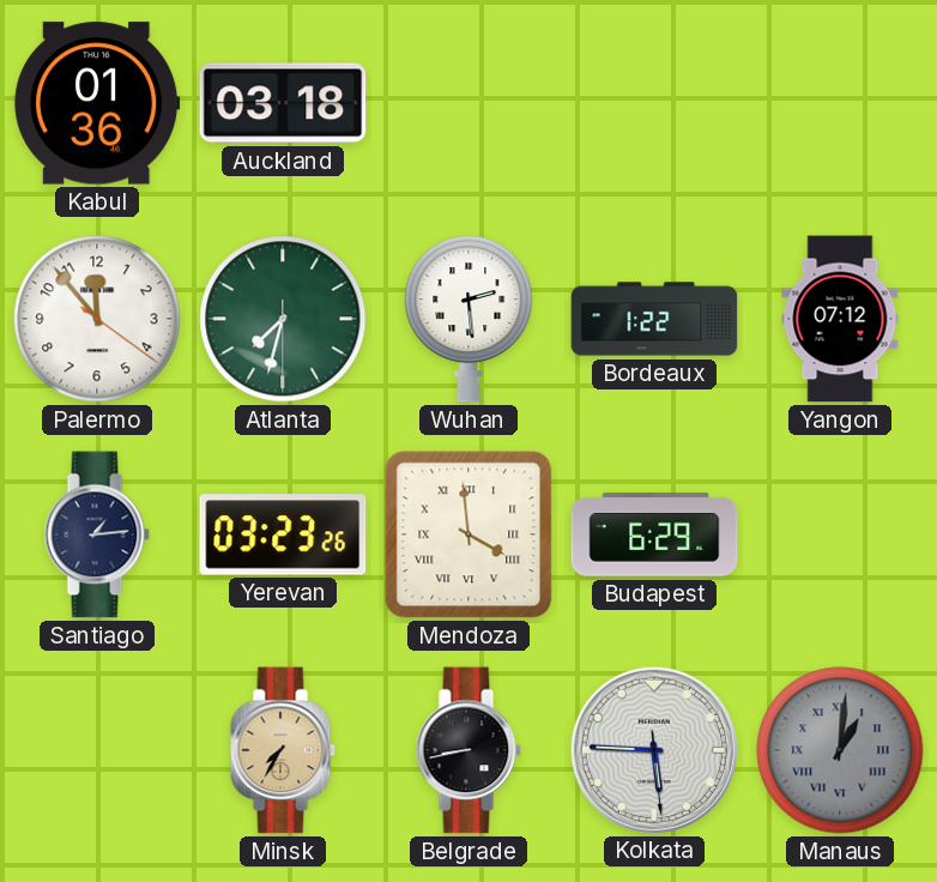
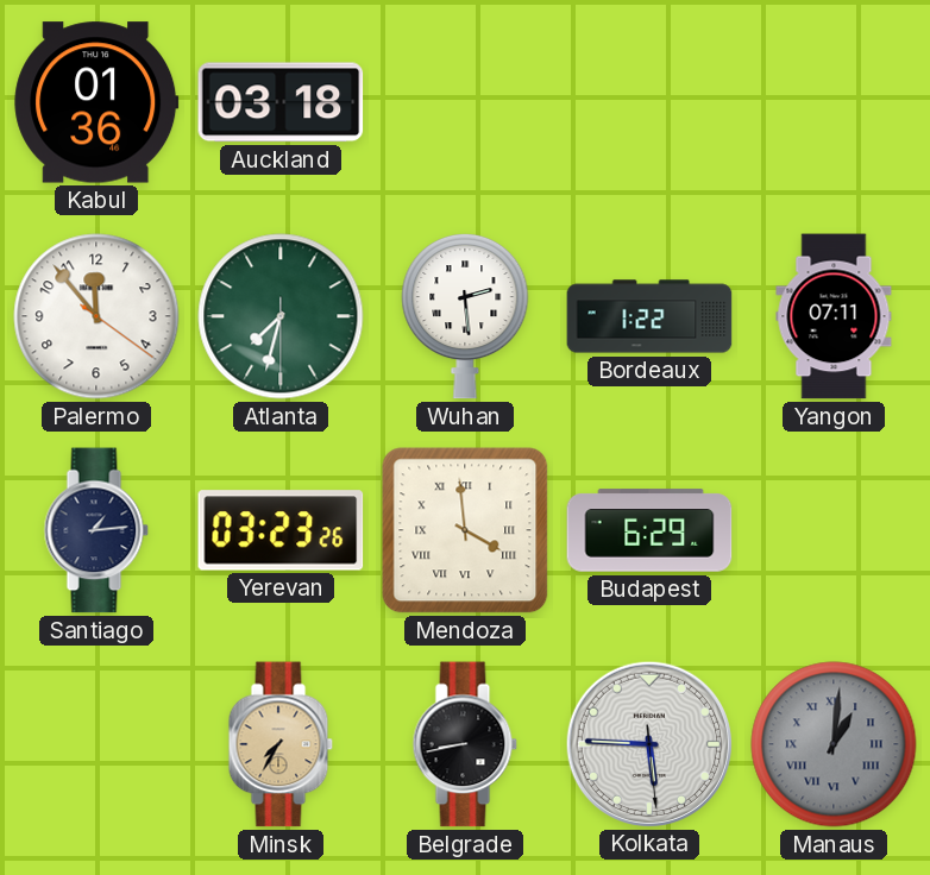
Yangon: 07:12 -> 07:11
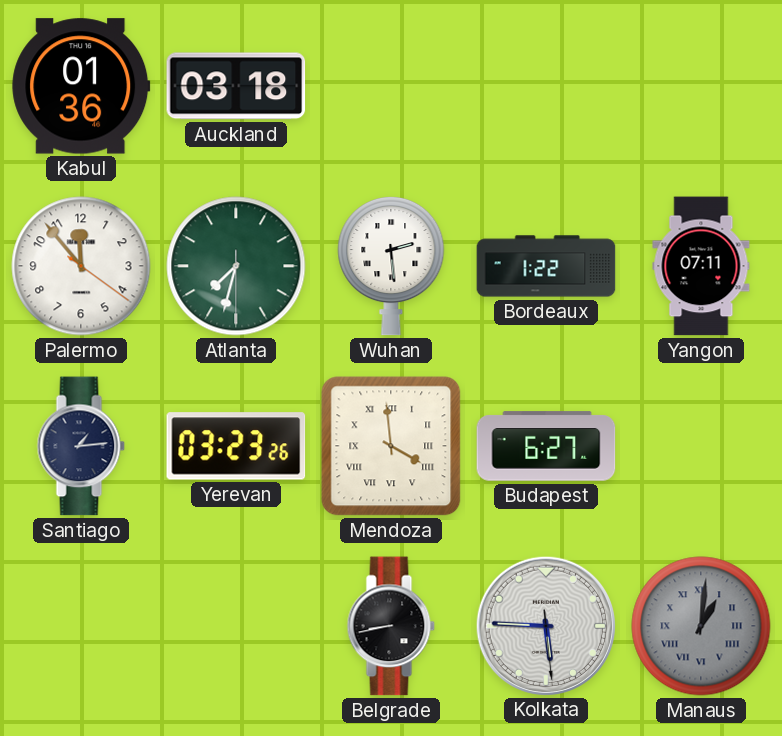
Budapest: 6:29 -> 6:27
Minsk: 7:35 -> none
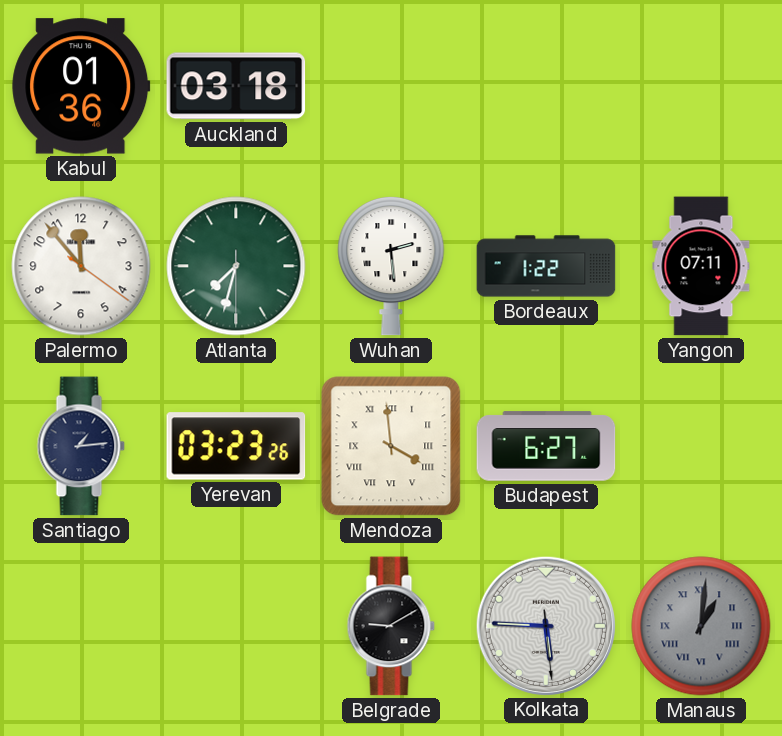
Belgrade: 8:43 -> 9:10
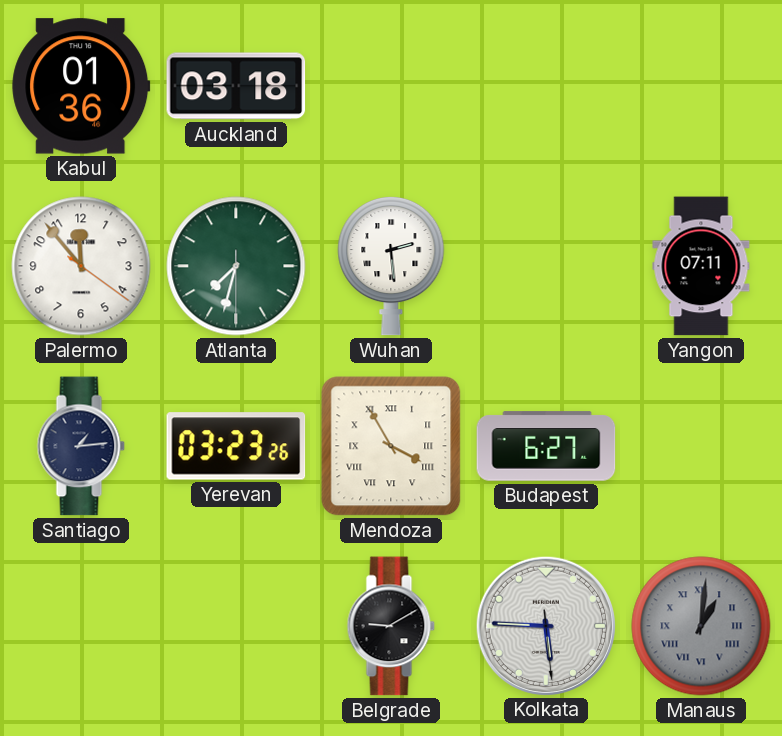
Bordeaux: 1:22 -> none
Mendoza: 3:59 -> 3:55
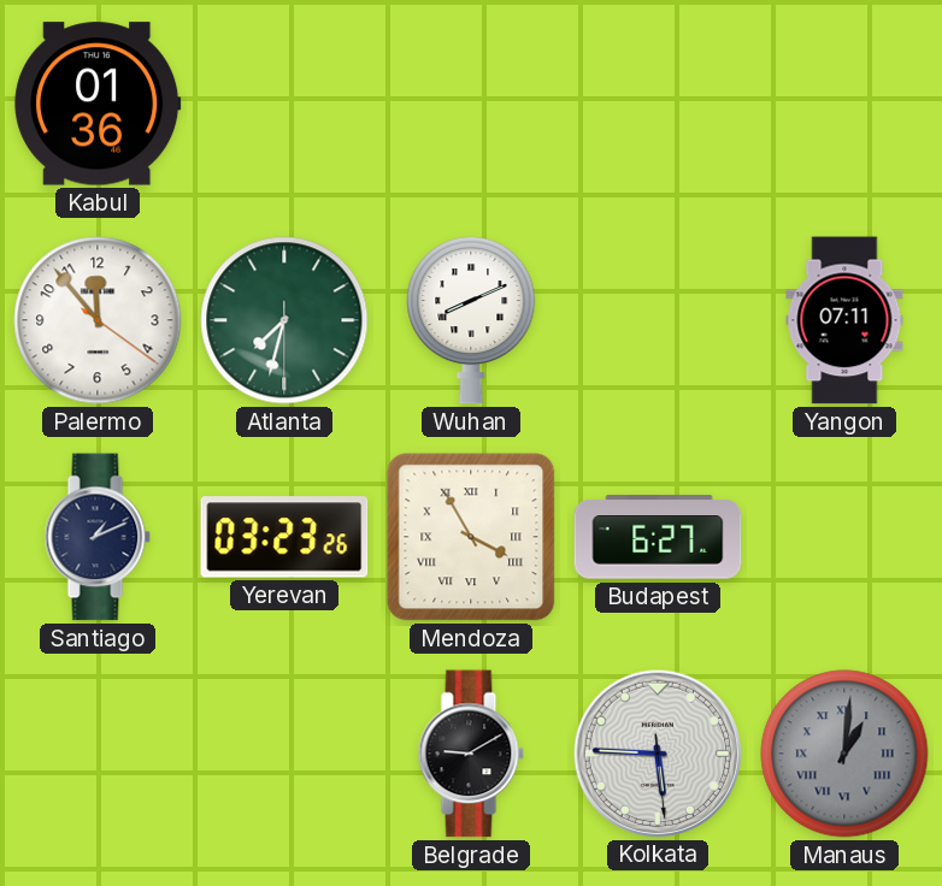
Auckland: 03:18 -> none
Wuhan: 2:29 -> 8:11
Santiago: 1:14 -> 1:11
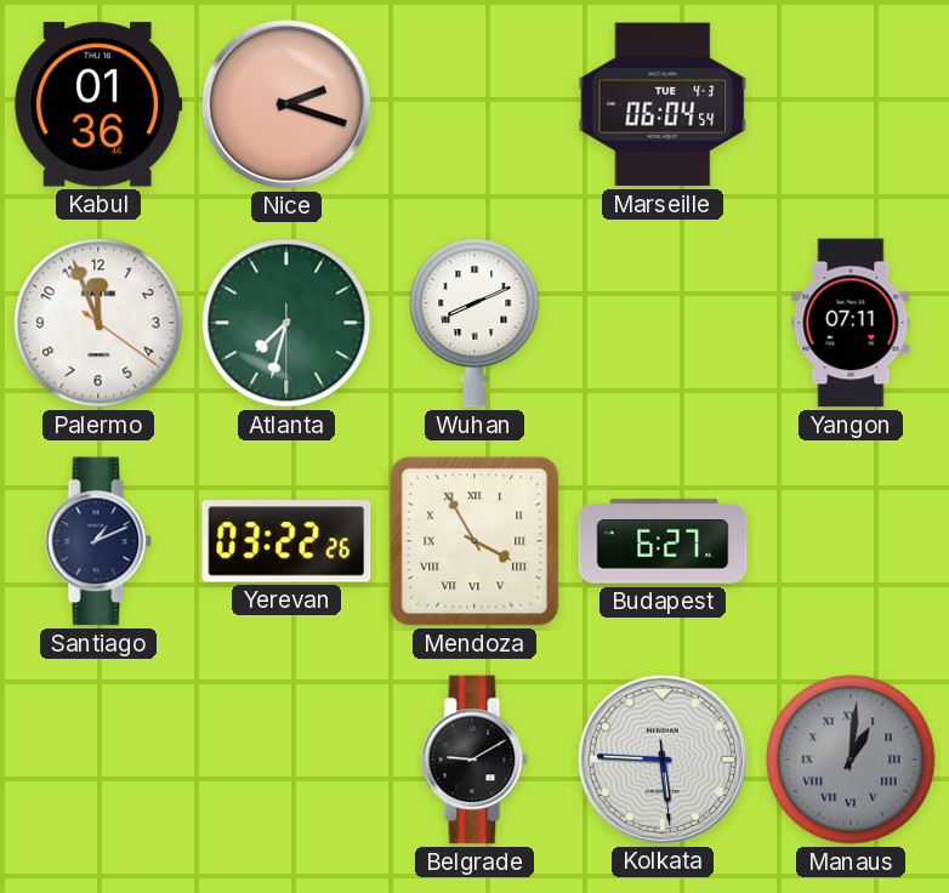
Nice: none -> 2:18
Marseille: none -> 06:04
Palermo: 11:53 -> 11:56
Yerevan: 03:23 -> 03:22
